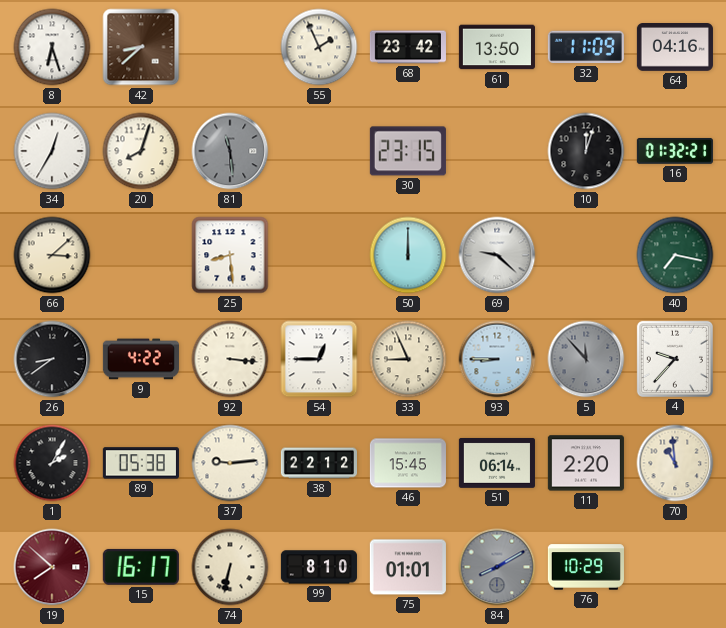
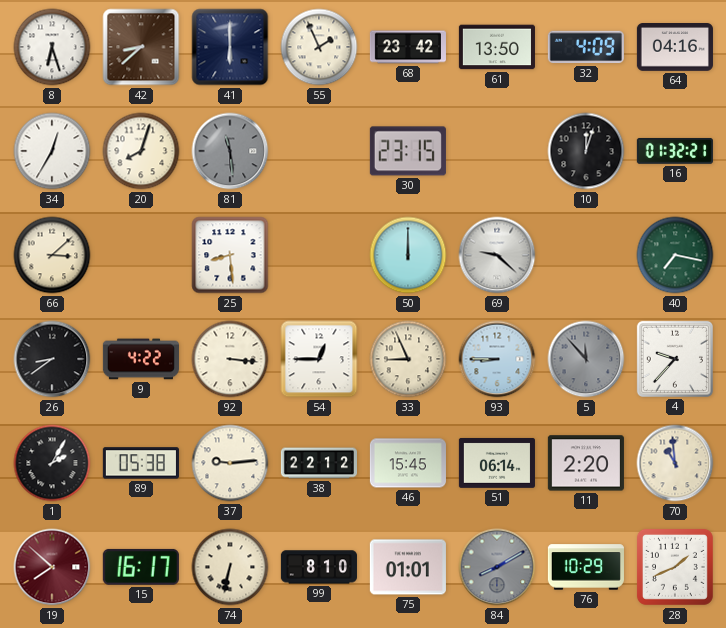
41: none -> 6:00
32: 11:09 -> 4:09
28: none -> 1:41
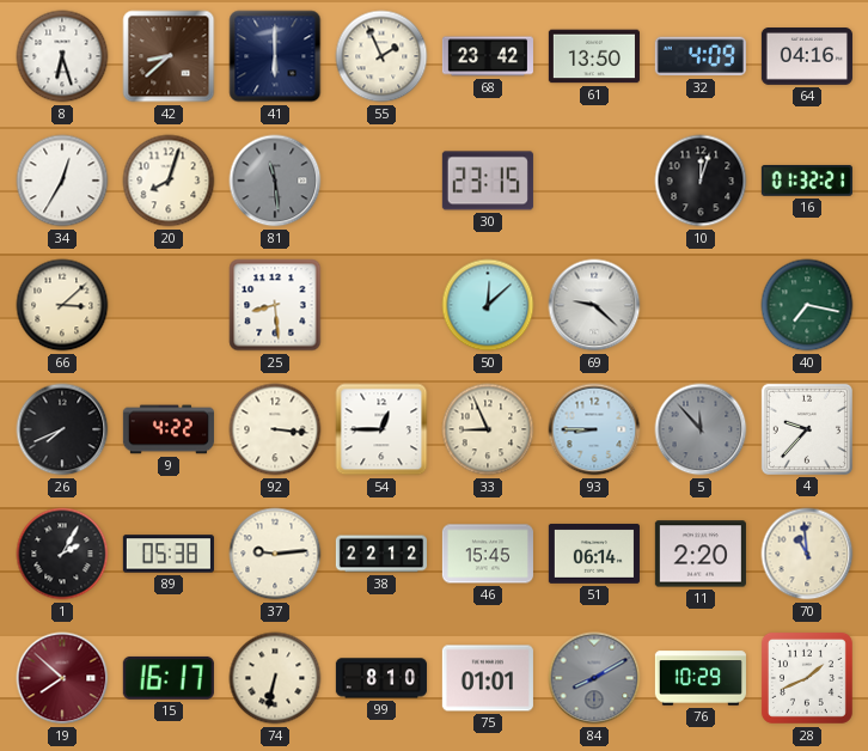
50: 12:00 -> 12:08
26: 8:39 -> 7:41
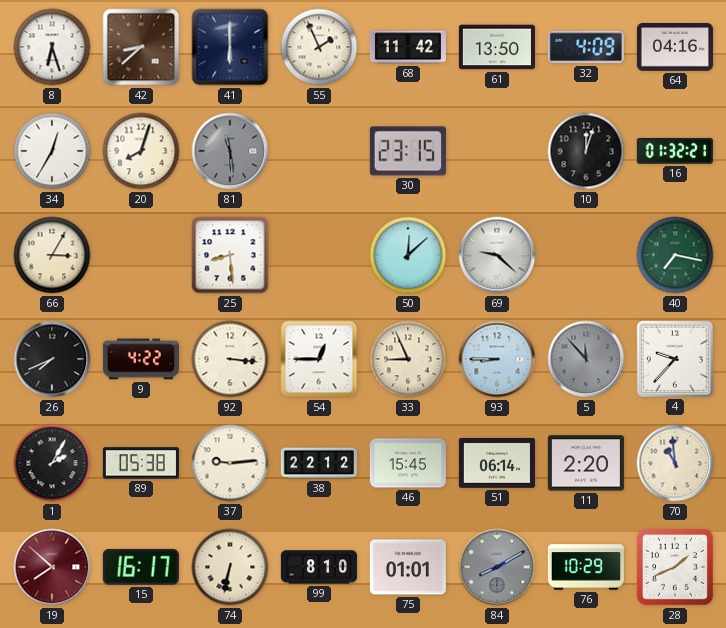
68: 23:42 -> 11:42
66: 3:08 -> 3:05
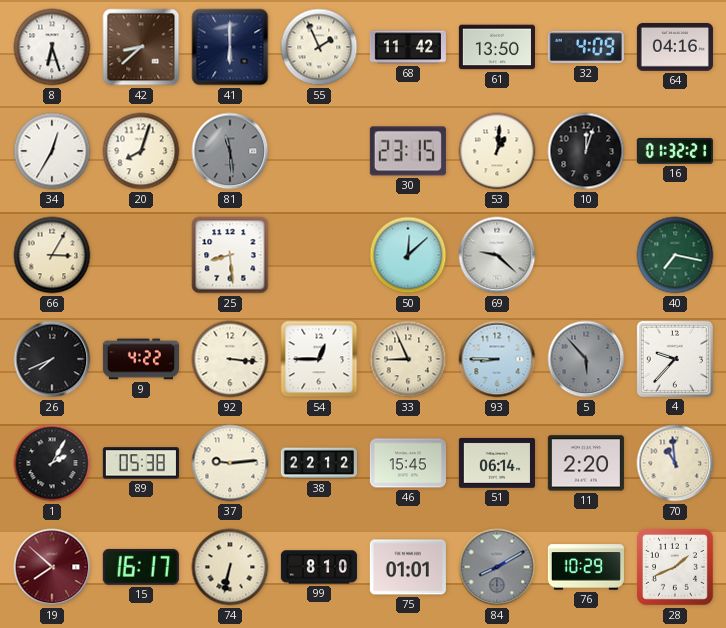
53: none -> 1:01
5: 11:53 -> 5:53
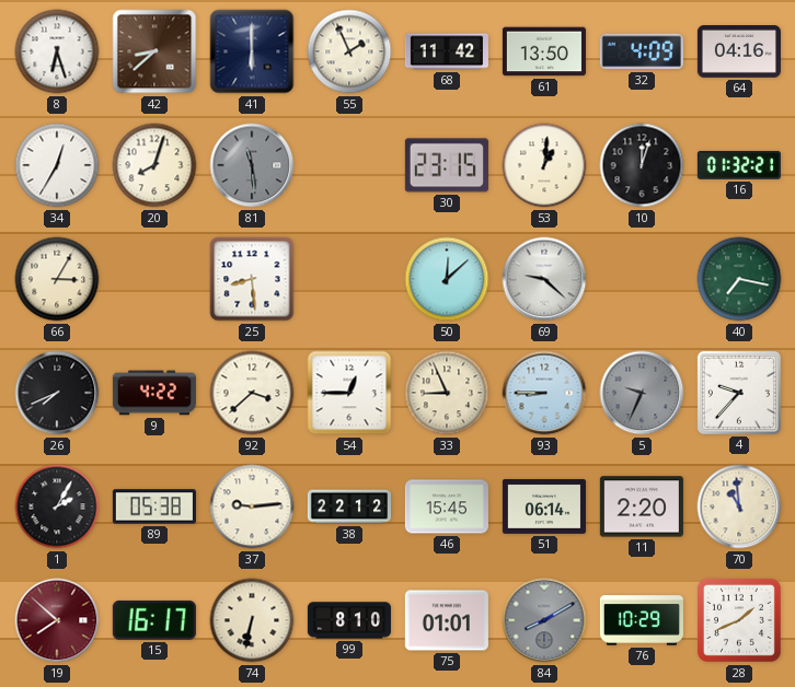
92: 3:16 -> 3:38
5: 5:53 -> 9:34
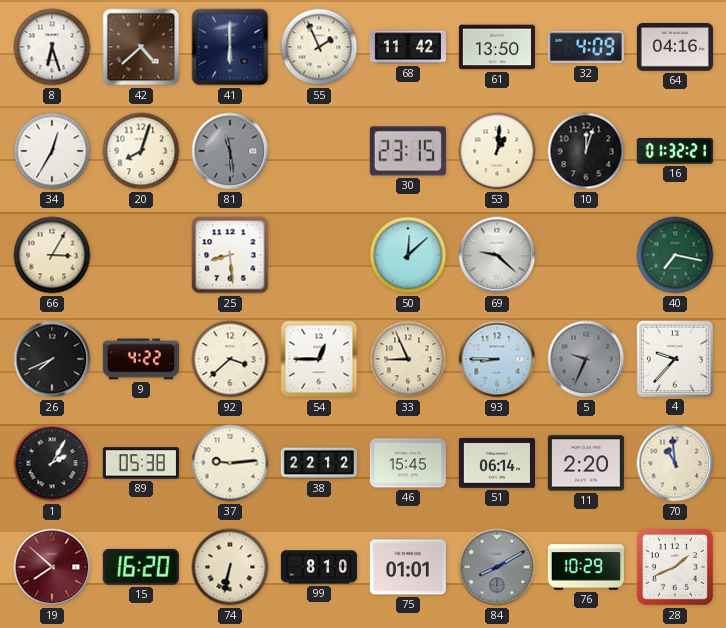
42: 8:38 -> 4:38
15: 16:17 -> 16:20
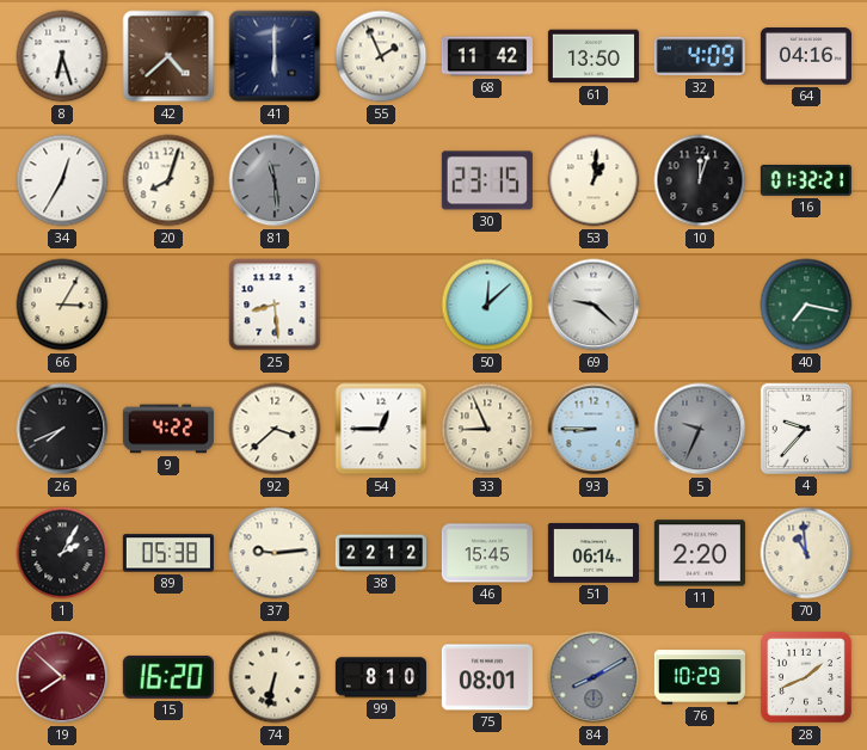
75: 01:01 -> 08:01
